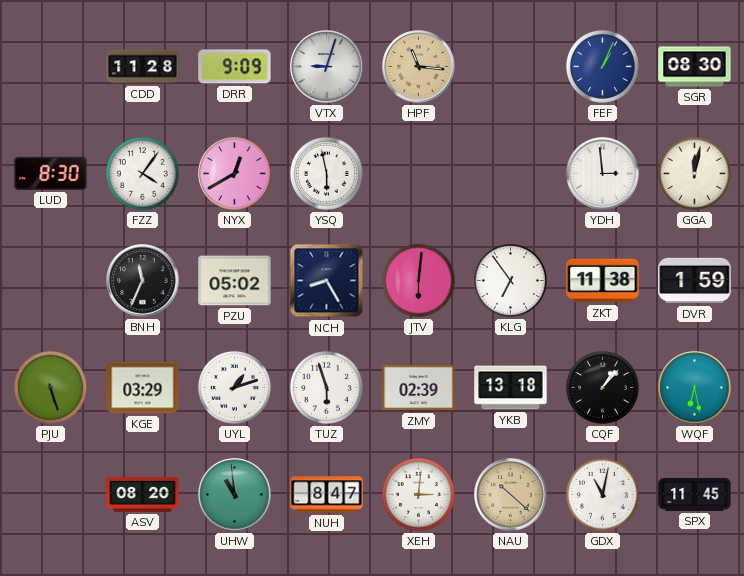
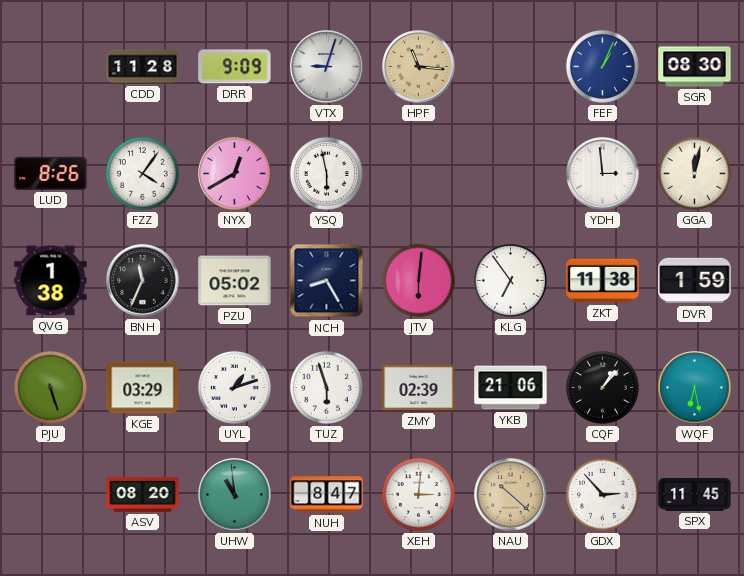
LUD: 8:30 -> 8:26
QVG: none -> 1:38
YKB: 13:18 -> 21:06
GDX: 11:02 -> 2:53
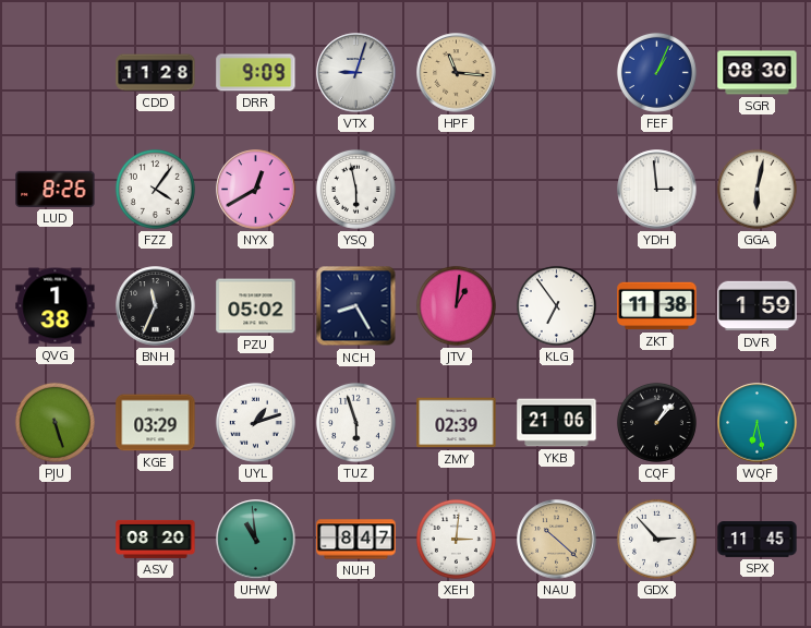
GGA: 12:02 -> 6:02
JTV: 6:01 -> 1:01
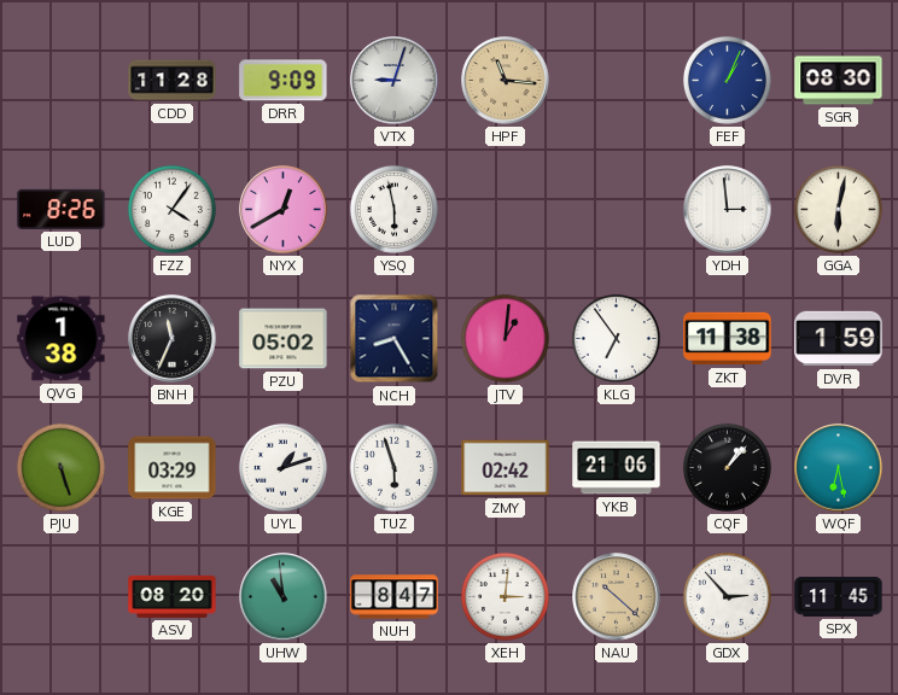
ZMY: 02:39 -> 02:42
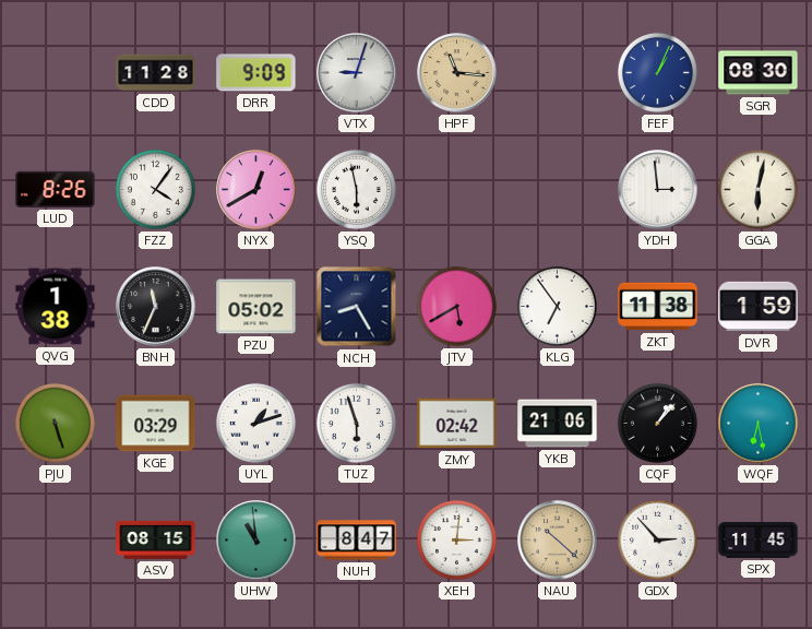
JTV: 1:01 -> 5:40
ASV: 08:20 -> 08:15
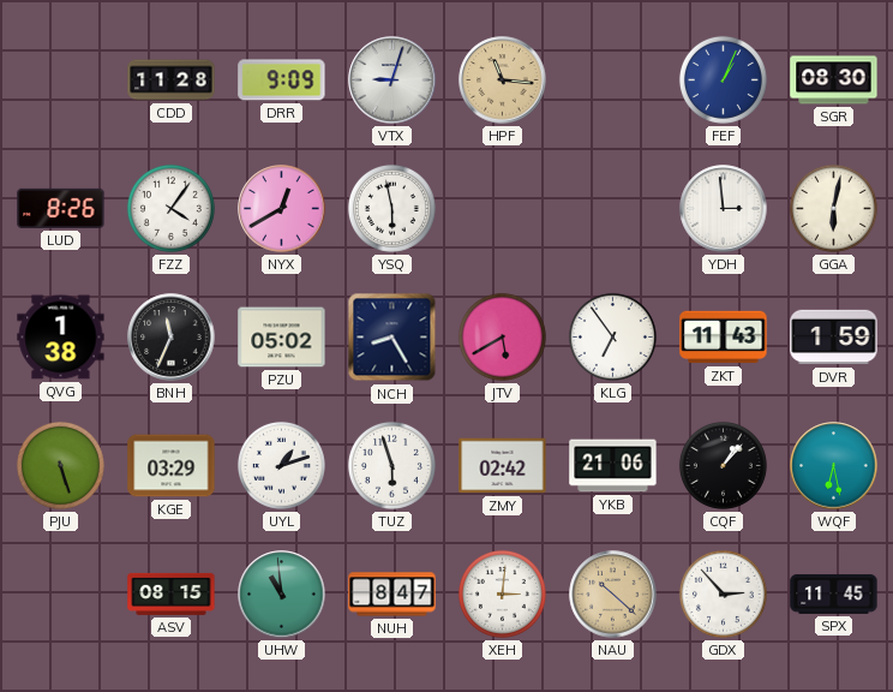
ZKT: 11:38 -> 11:43
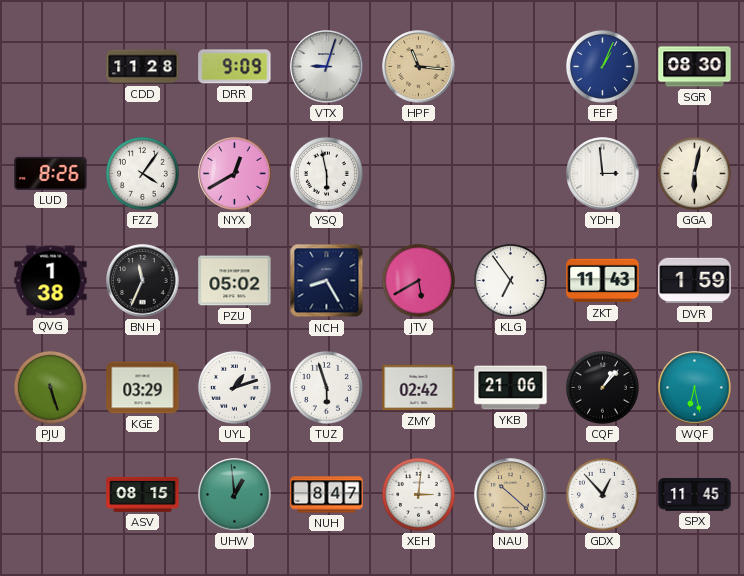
UHW: 10:59 -> 12:59
GDX: 2:53 -> 12:53
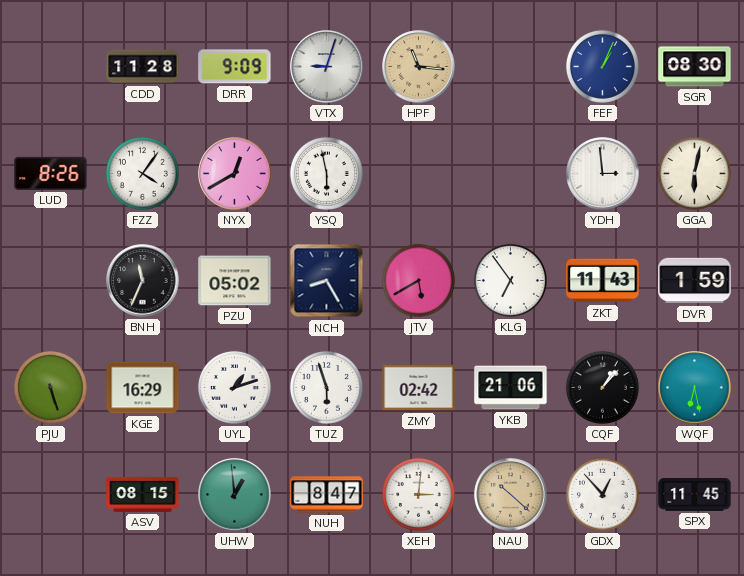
QVG: 1:38 -> none
KGE: 03:29 -> 16:29
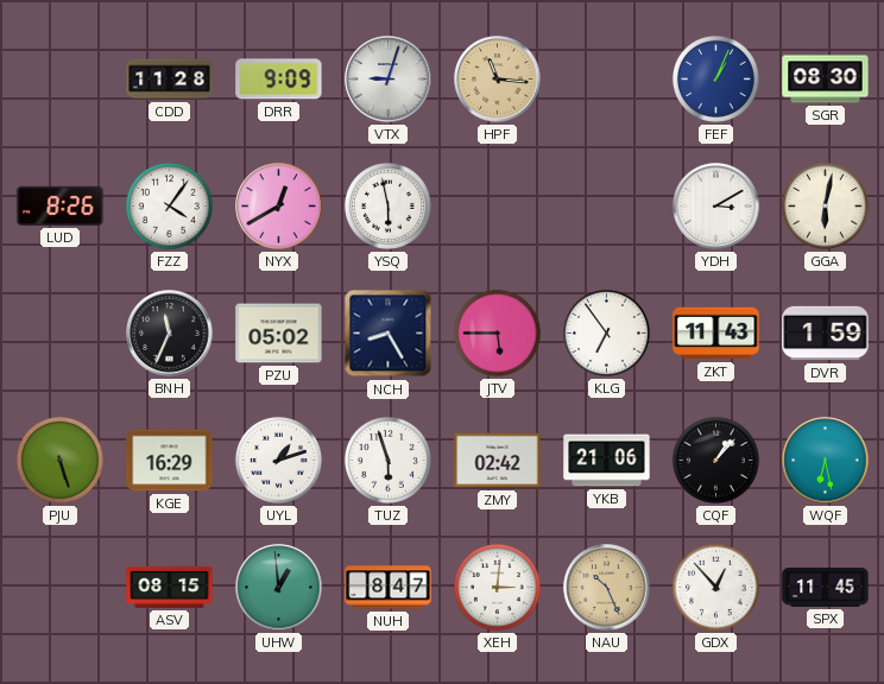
YDH: 2:59 -> 3:10
JTV: 5:40 -> 5:45
NAU: 10:22 -> 10:26
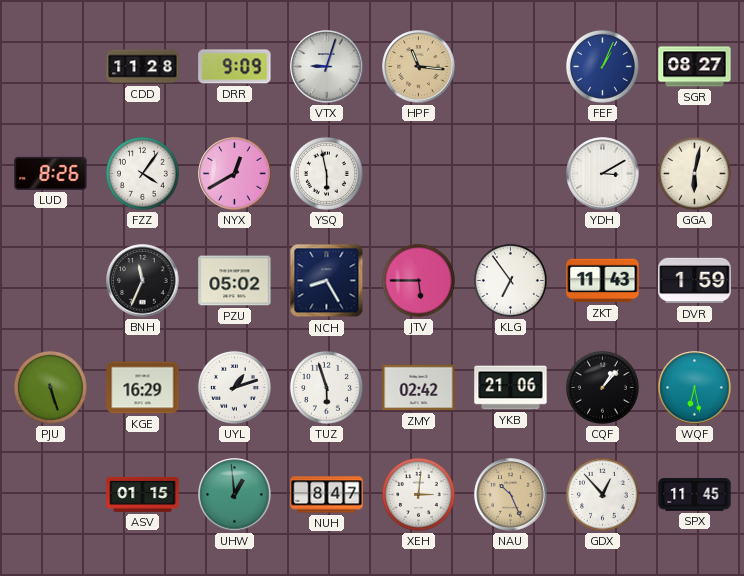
SGR: 08:30 -> 08:27
ASV: 08:15 -> 01:15
